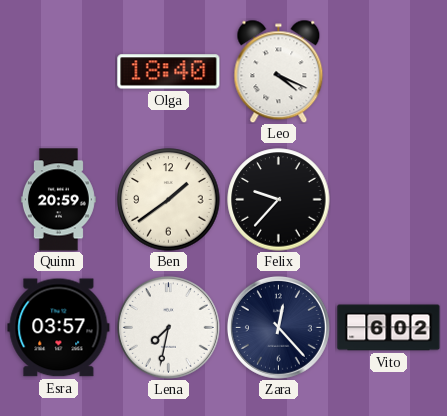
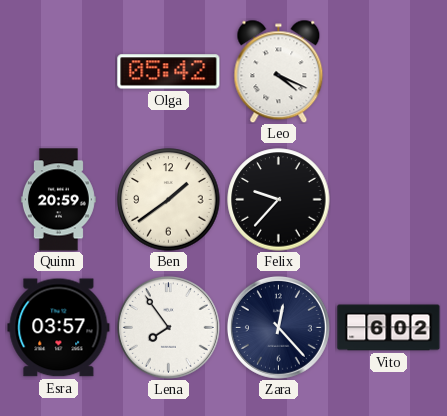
Olga: 18:40 -> 05:42
Lena: 7:32 -> 7:54
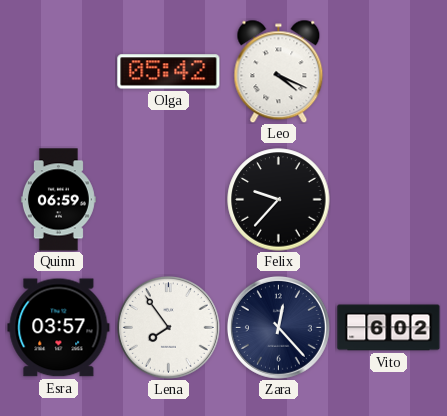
Quinn: 20:59 -> 06:59
Ben: 1:39 -> none
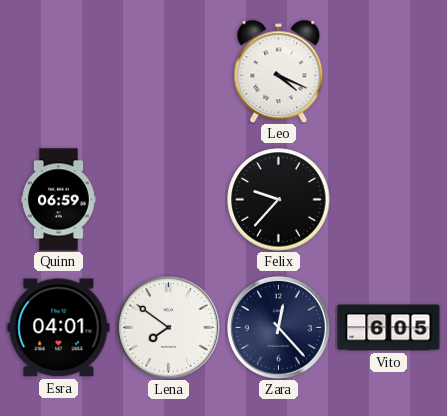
Olga: 05:42 -> none
Esra: 03:57 -> 04:01
Lena: 7:54 -> 7:51
Vito: 6:02 -> 6:05
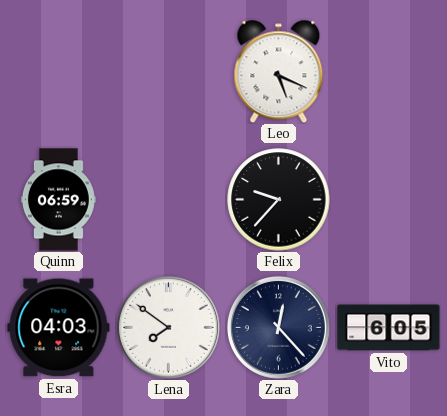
Leo: 4:19 -> 5:19
Esra: 04:01 -> 04:03
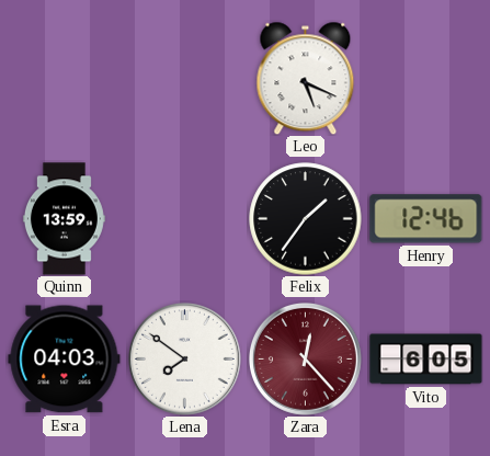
Quinn: 06:59 -> 13:59
Felix: 9:37 -> 1:36
Henry: none -> 12:46
Zara dial: navy -> burgundy
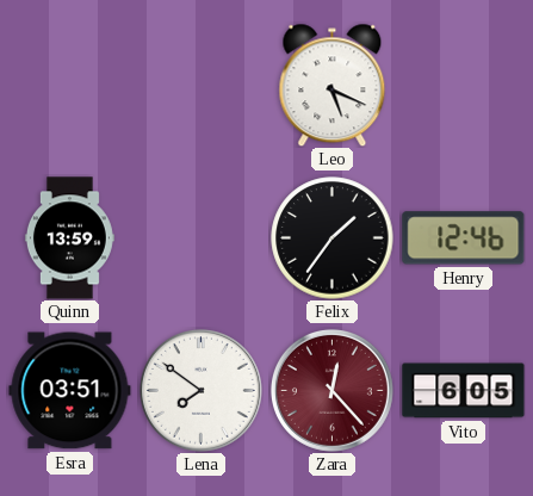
Esra: 04:03 -> 03:51
